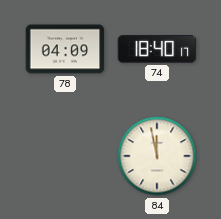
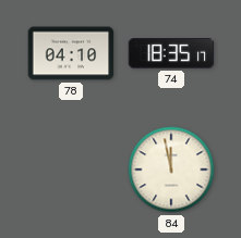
78: 04:09 -> 04:10
74: 18:40 -> 18:35
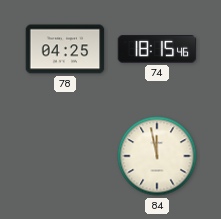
78: 04:10 -> 04:25
74: 18:35 -> 18:15
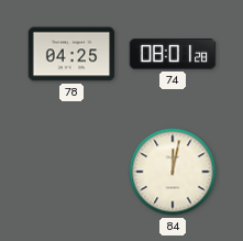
74: 18:15 -> 08:01
84: 11:58 -> 12:02
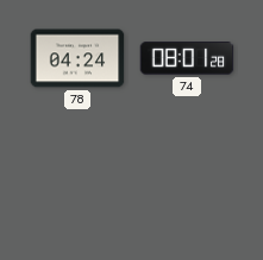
78: 04:25 -> 04:24
84: 12:02 -> none
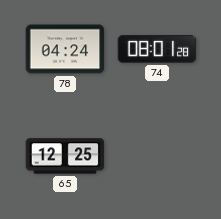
65: none -> 12:25
